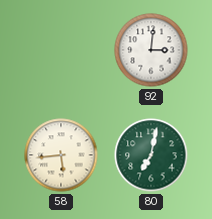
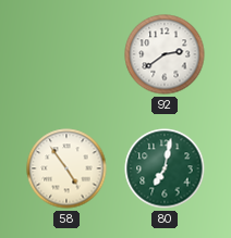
92: 3:01 -> 2:39
58: 5:44 -> 4:54
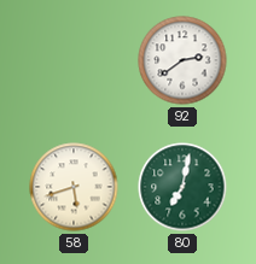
58: 4:54 -> 5:42
